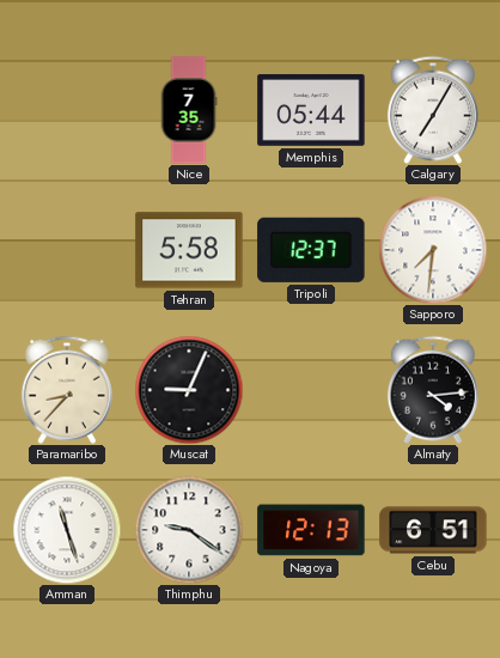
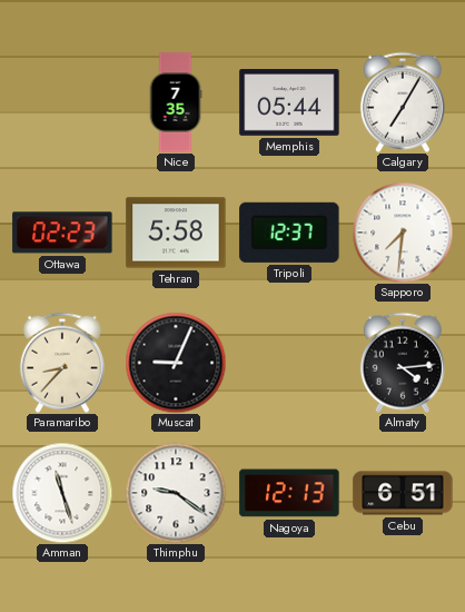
Ottawa: none -> 02:23
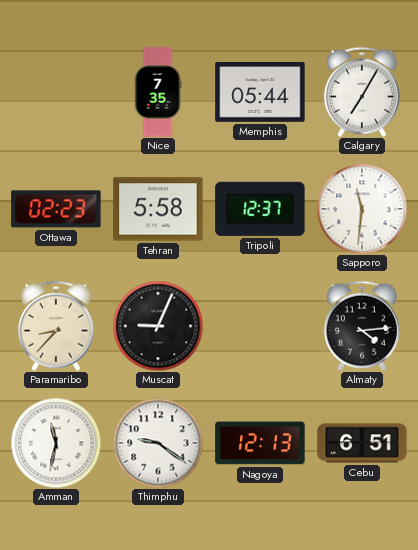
Sapporo: 7:31 -> 11:31
Amman: 11:27 -> 11:32
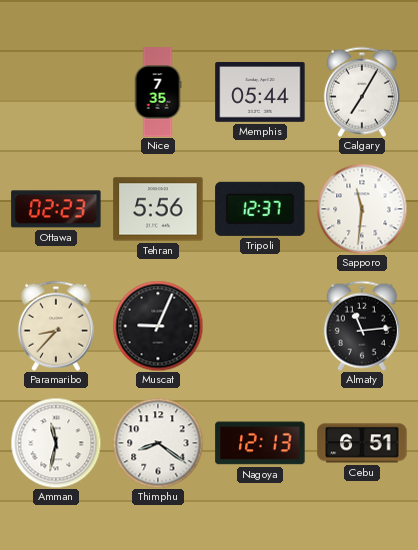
Tehran: 5:58 -> 5:56
Almaty: 4:14 -> 11:14
Thimphu: 9:21 -> 8:21
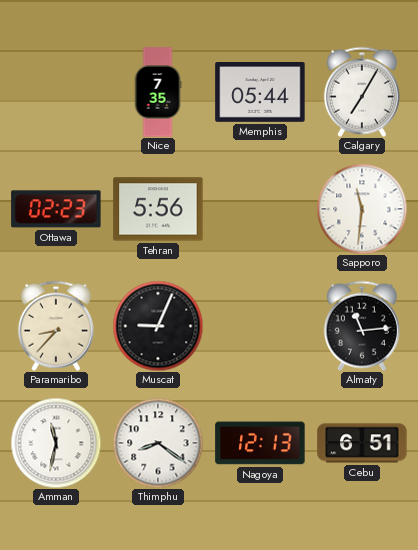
Tripoli: 12:37 -> none
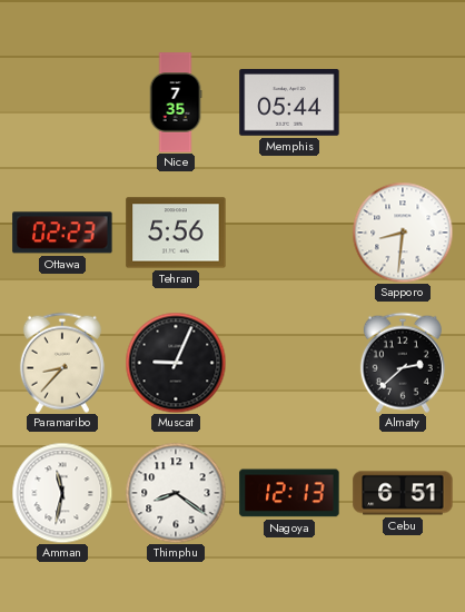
Calgary: 7:05 -> none
Sapporo: 11:31 -> 8:31
Almaty: 11:14 -> 2:38
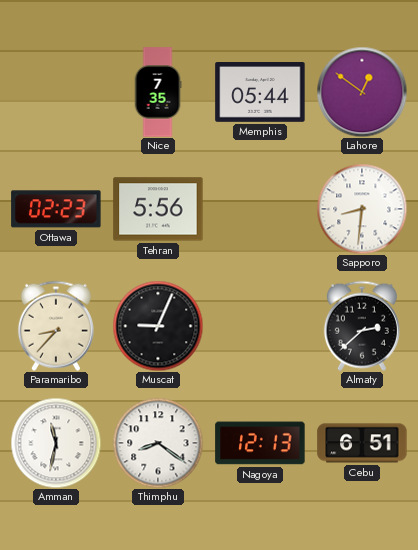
Lahore: none -> 12:51
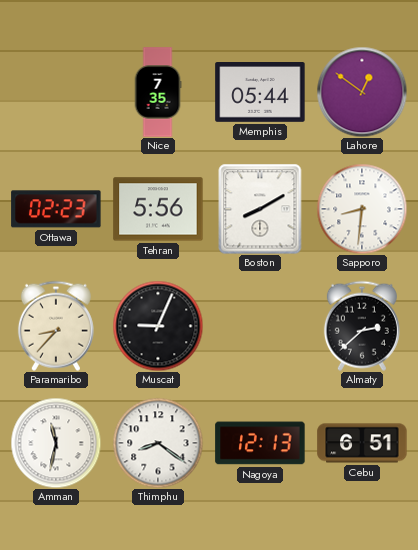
Boston: none -> 8:10
